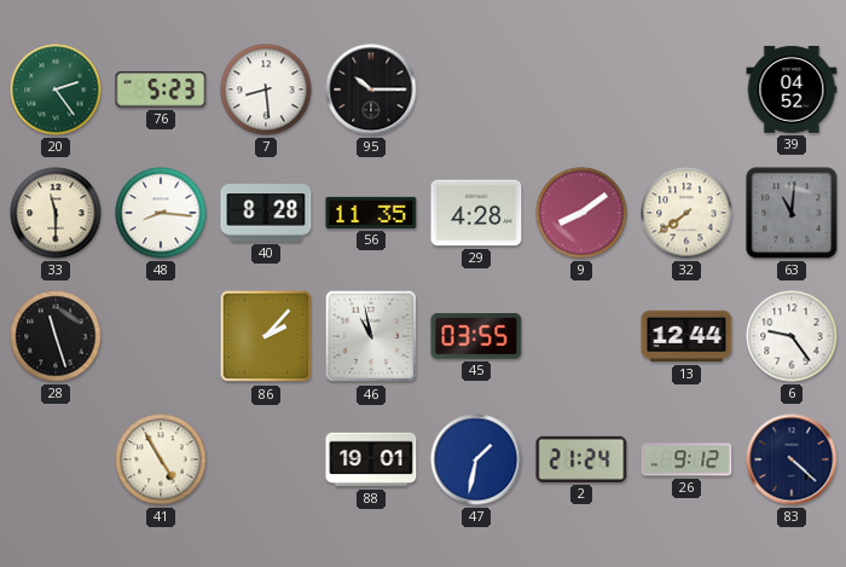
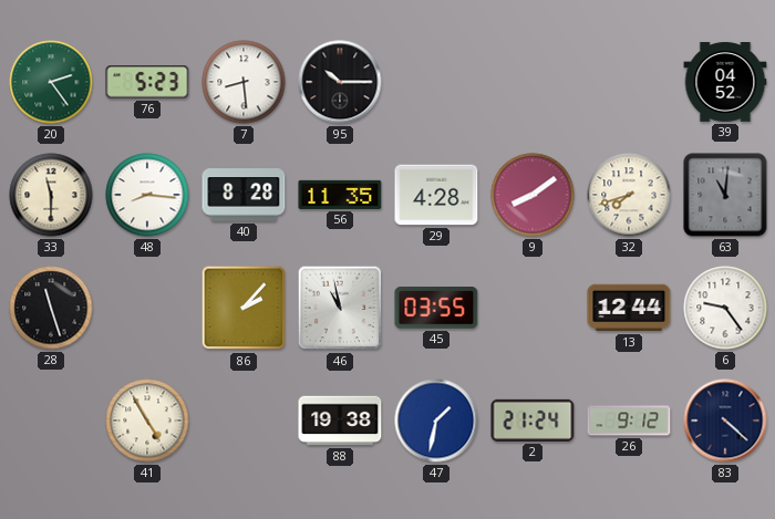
32: 7:39 -> 7:42
88: 19:01 -> 19:38
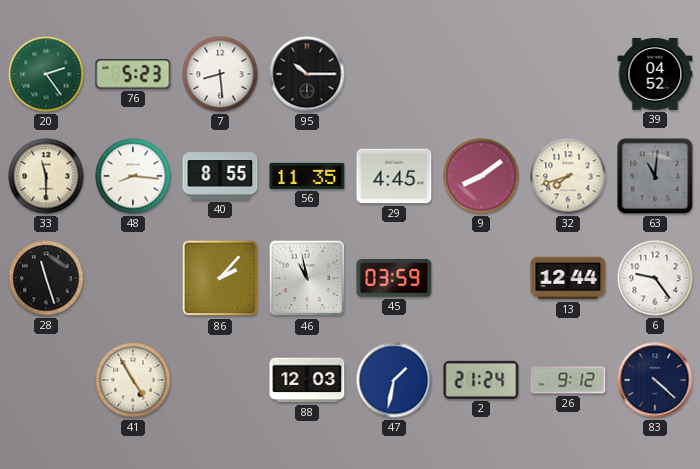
40: 8:28 -> 8:55
29: 4:28 -> 4:45
45: 03:55 -> 03:59
88: 19:38 -> 12:03
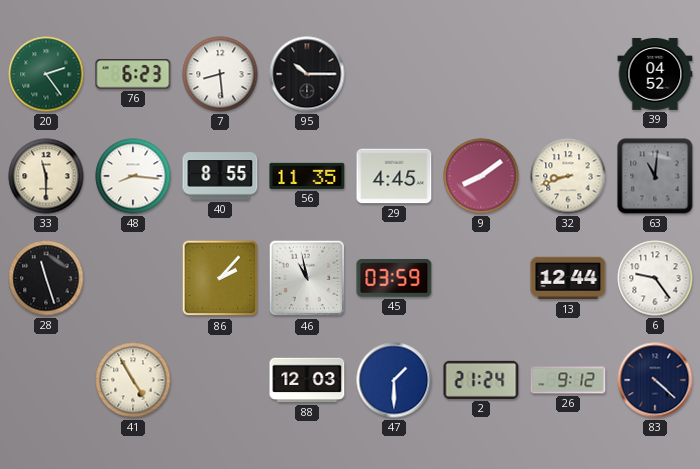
76: 5:23 -> 6:23
32: 7:42 -> 8:42
47: 1:32 -> 1:30
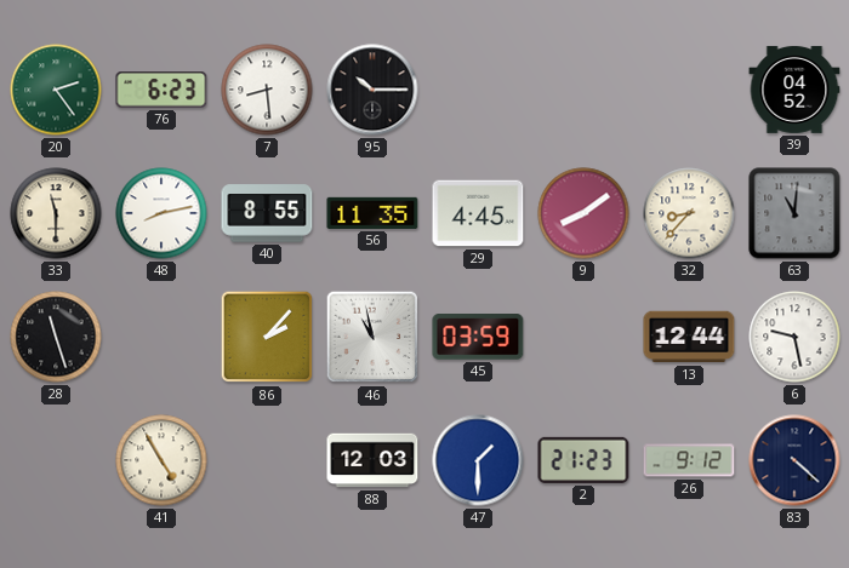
48: 8:16 -> 8:13
32: 8:42 -> 8:37
6: 9:24 -> 9:28
2: 21:24 -> 21:23
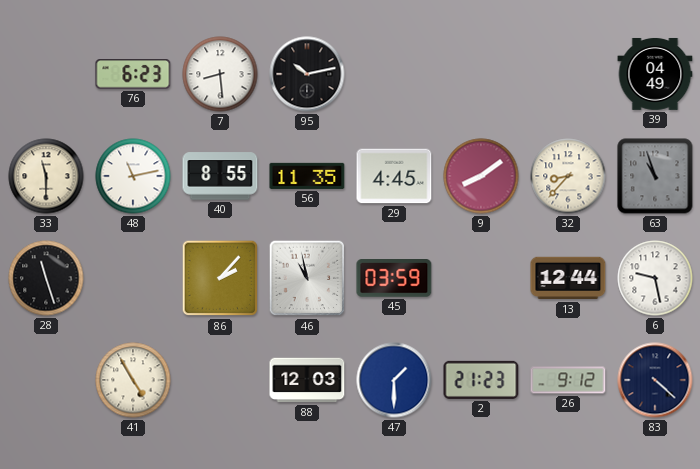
20: 2:24 -> none
95: 10:15 -> 10:13
39: 04:52 -> 04:49
48: 8:13 -> 11:13
63: 11:01 -> 10:57
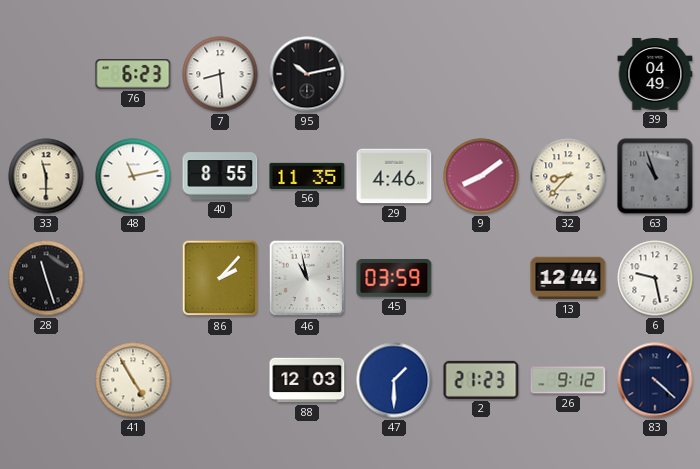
29: 4:45 -> 4:46
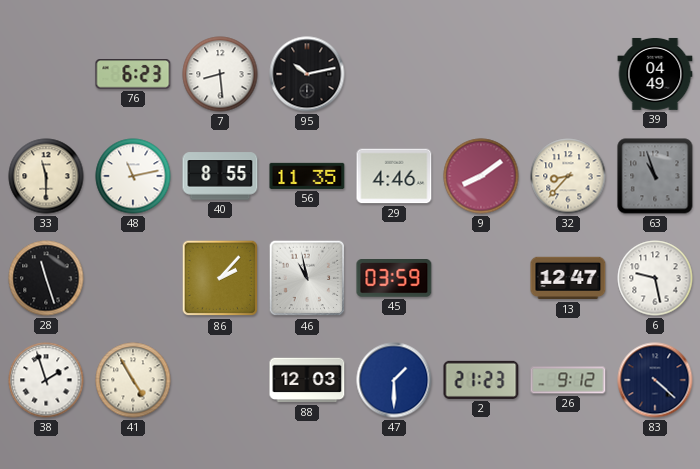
13: 12:44 -> 12:47
38: none -> 1:57
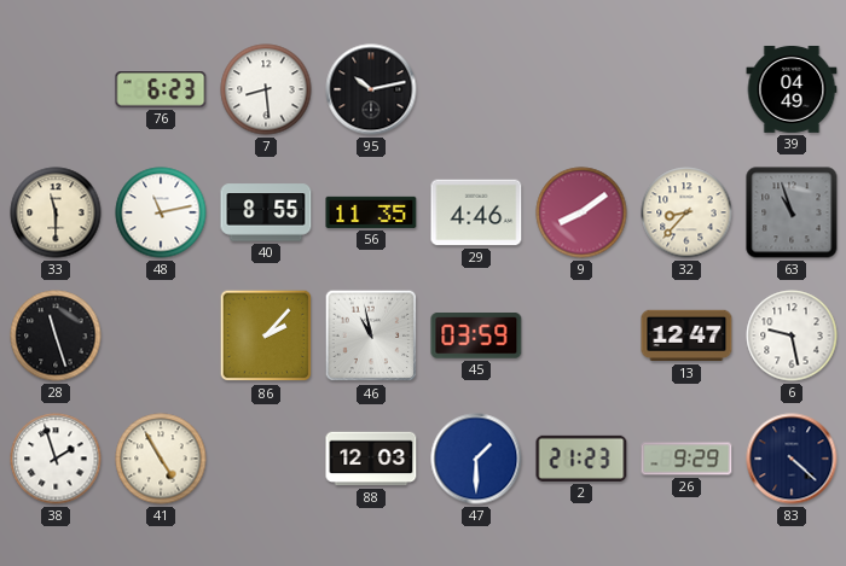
26: 9:12 -> 9:29
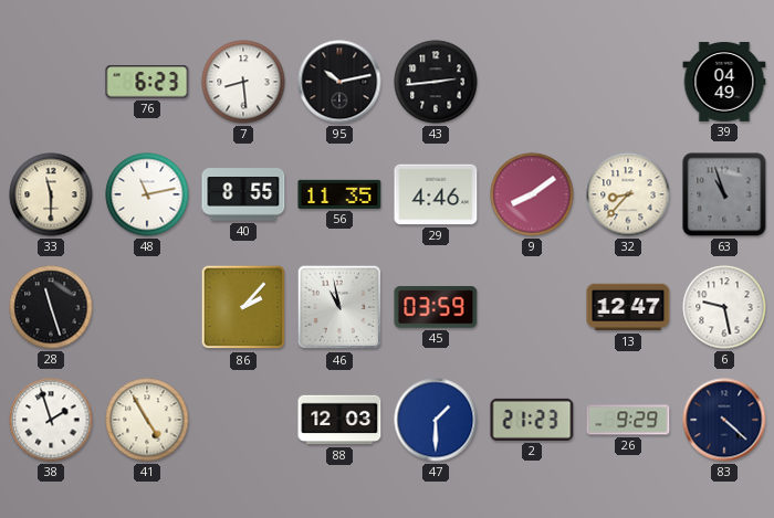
43: none -> 2:44
